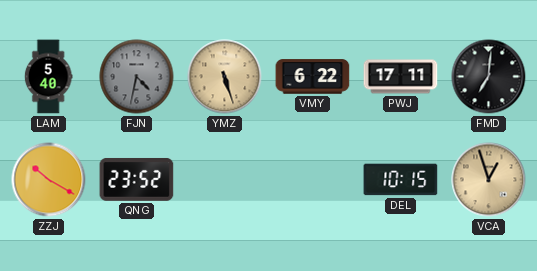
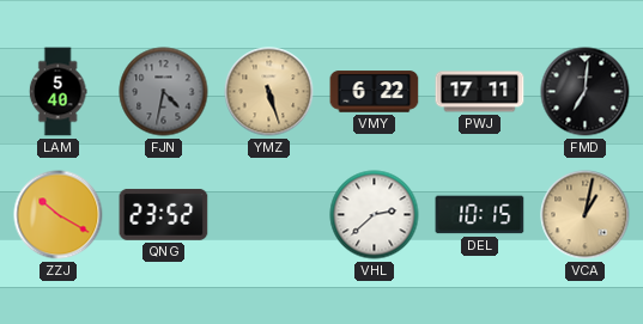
VHL: none -> 2:38
VCA: 12:57 -> 1:02
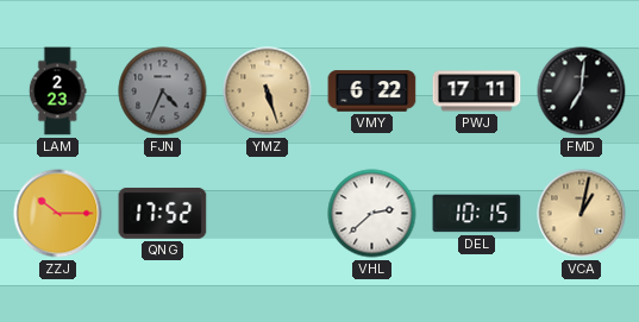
LAM: 5:40 -> 2:23
FJN: 4:32 -> 4:34
ZZJ: 10:20 -> 10:15
QNG: 23:52 -> 17:52
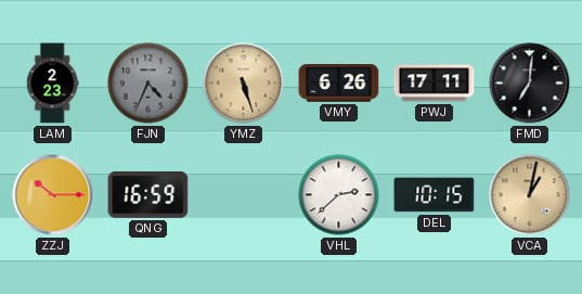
VMY: 6:22 -> 6:26
QNG: 17:52 -> 16:59
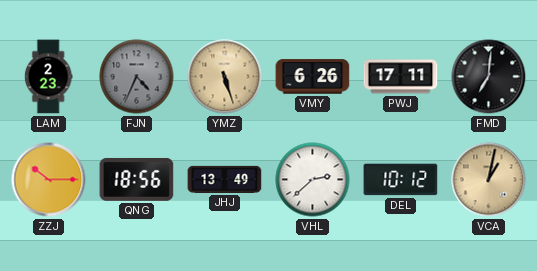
QNG: 16:59 -> 18:56
JHJ: none -> 13:49
DEL: 10:15 -> 10:12
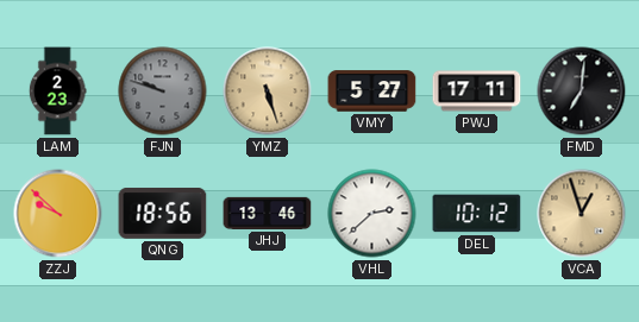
FJN: 4:34 -> 9:48
VMY: 6:26 -> 5:27
ZZJ: 10:15 -> 9:52
JHJ: 13:49 -> 13:46
VCA: 1:02 -> 12:57
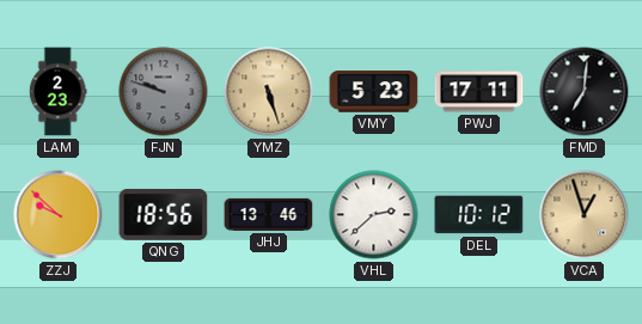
VMY: 5:27 -> 5:23
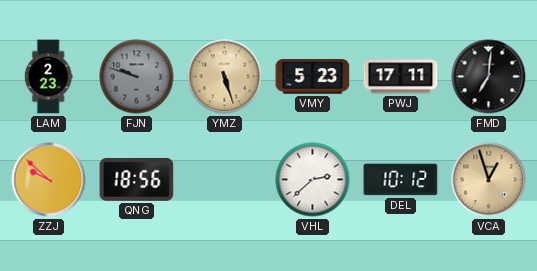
JHJ: 13:46 -> none
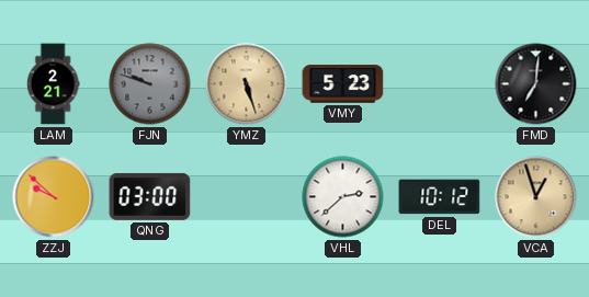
LAM: 2:23 -> 2:21
PWJ: 17:11 -> none
QNG: 18:56 -> 03:00
